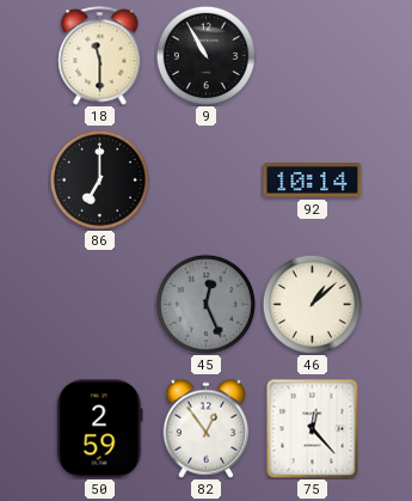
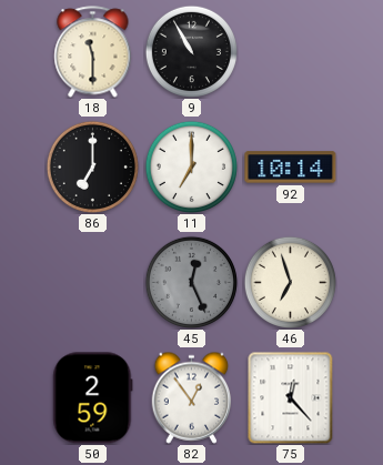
11: none -> 7:00
46: 1:08 -> 6:57
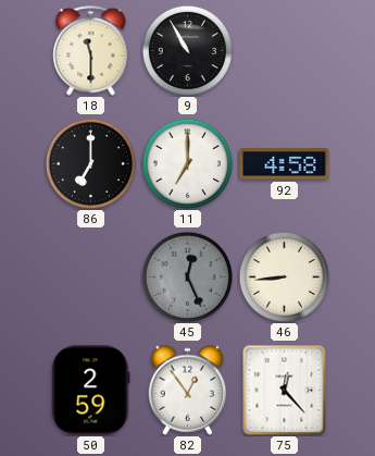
92: 10:14 -> 4:58
46: 6:57 -> 8:44
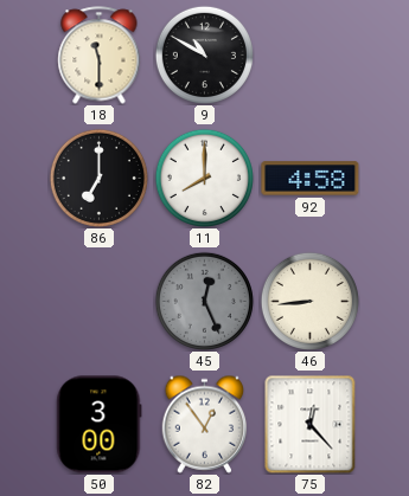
9: 10:55 -> 10:50
11: 7:00 -> 8:00
50: 2:59 -> 3:00
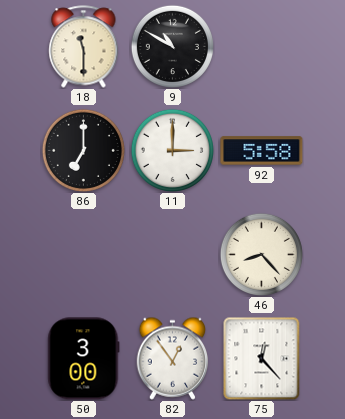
11: 8:00 -> 3:00
92: 4:58 -> 5:58
45: 12:26 -> none
46: 8:44 -> 8:23
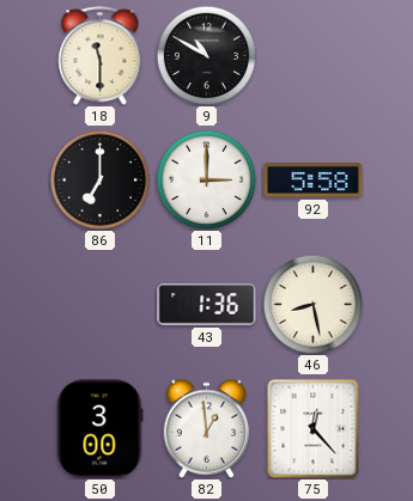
43: none -> 1:36
46: 8:23 -> 8:28
82: 12:54 -> 12:59
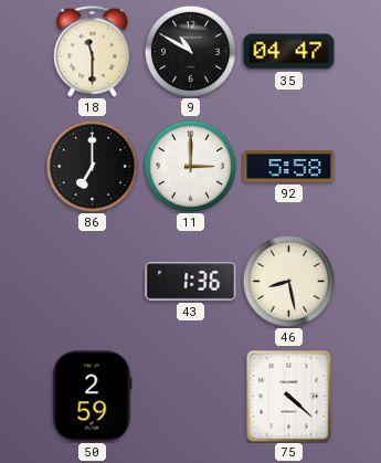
35: none -> 04:47
50: 3:00 -> 2:59
82: 12:59 -> none
75: 12:23 -> 4:22
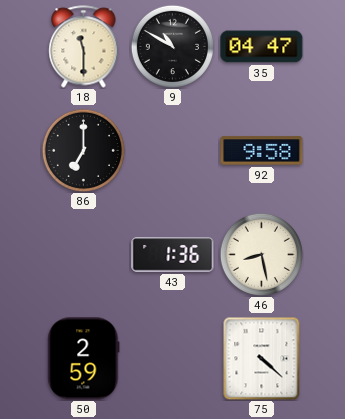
11: 3:00 -> none
92: 5:58 -> 9:58
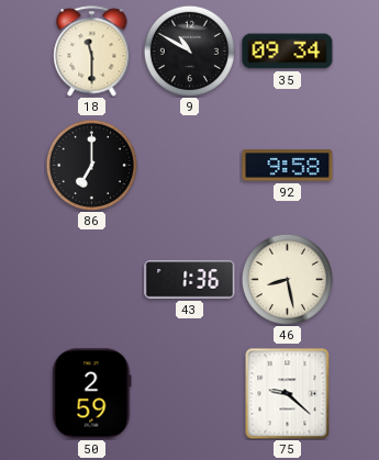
35: 04:47 -> 09:34
75: 4:22 -> 9:22
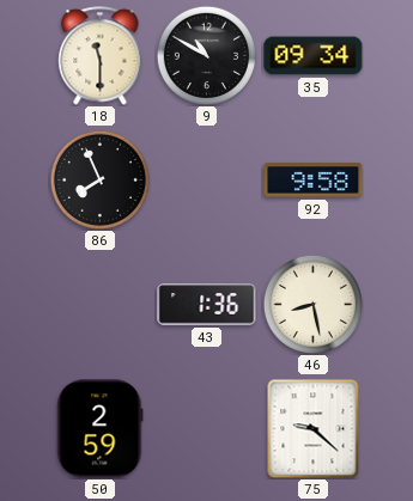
86: 7:00 -> 7:56
